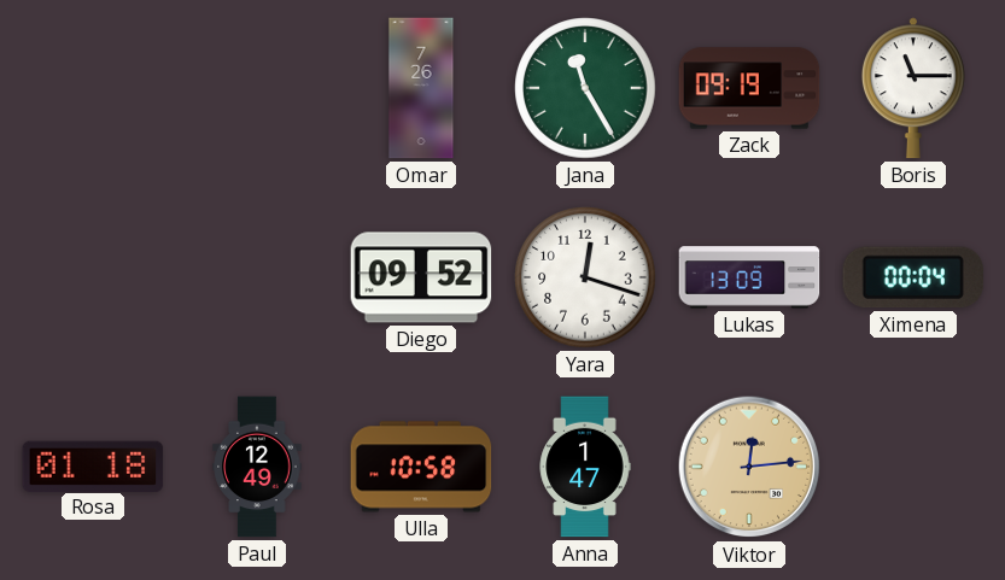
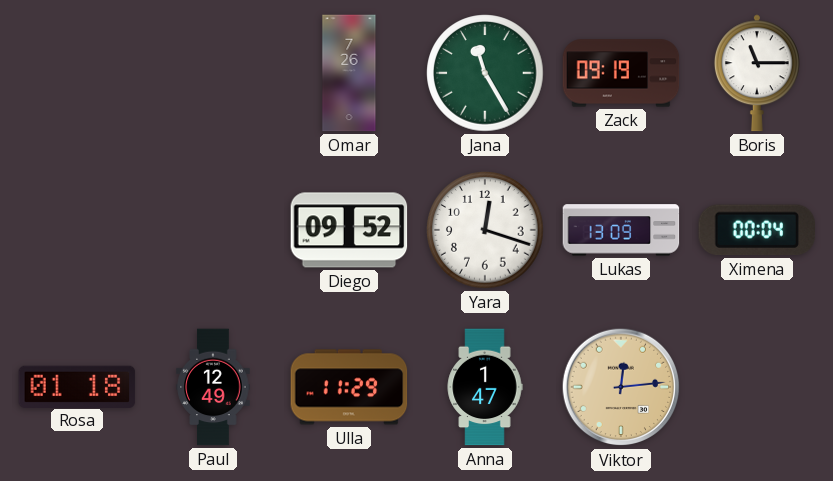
Ulla: 10:58 -> 11:29
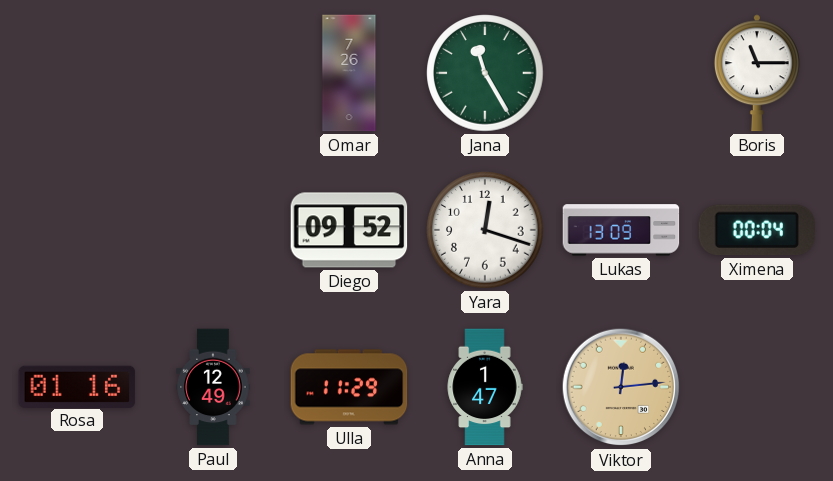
Zack: 09:19 -> none
Rosa: 01:18 -> 01:16
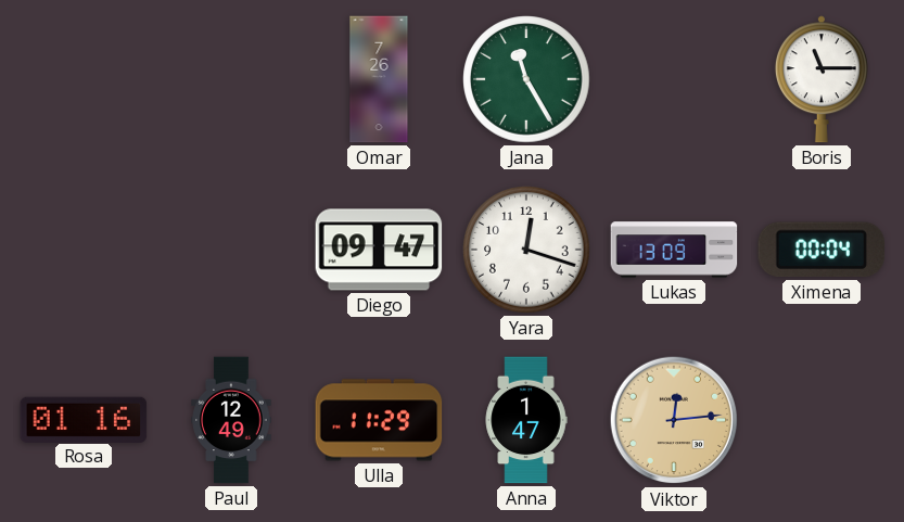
Diego: 09:52 -> 09:47
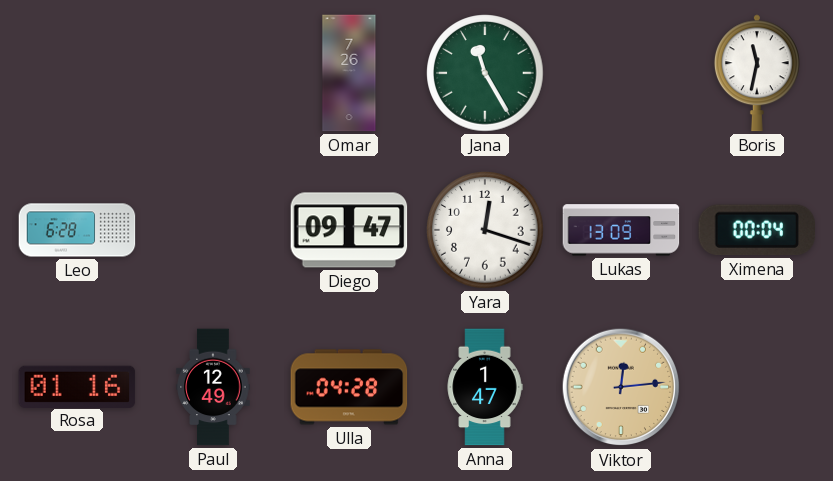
Boris: 11:15 -> 11:32
Leo: none -> 6:28
Ulla: 11:29 -> 04:28
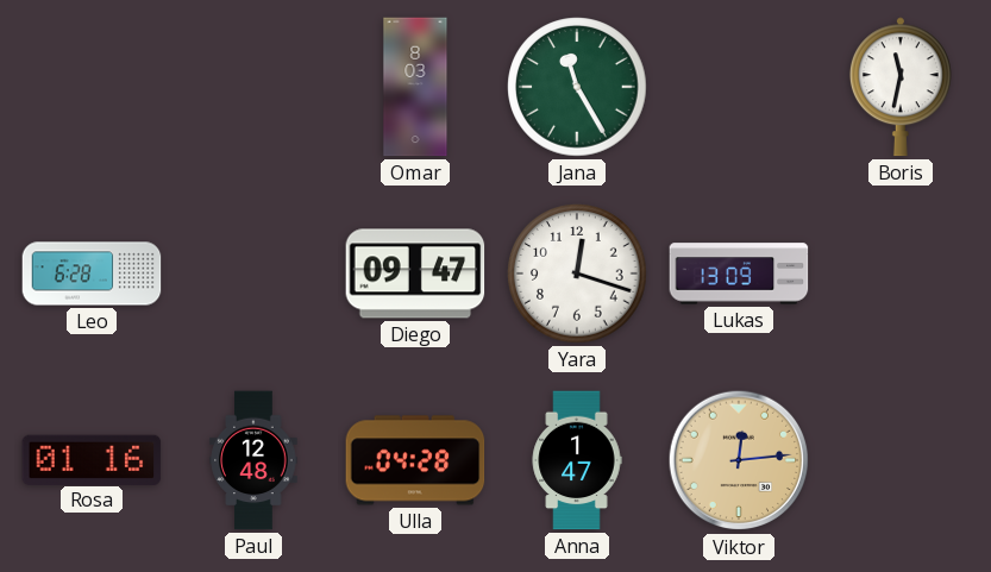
Omar: 7:26 -> 8:03
Ximena: 00:04 -> none
Paul: 12:49 -> 12:48
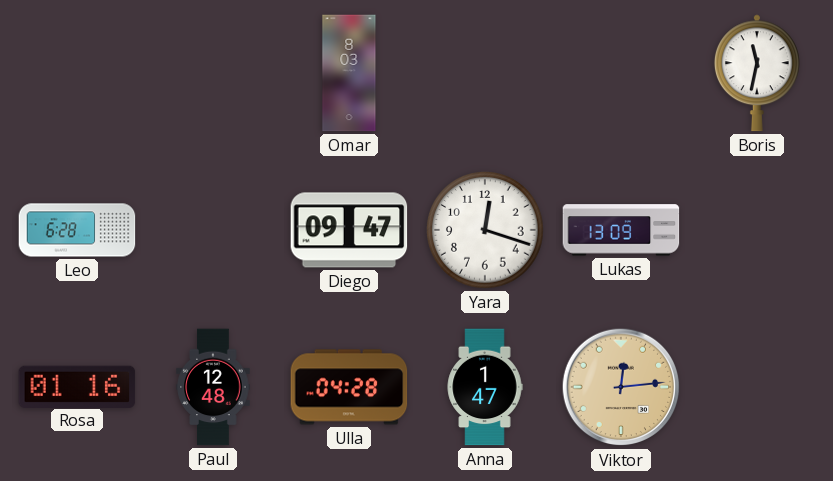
Jana: 11:25 -> none
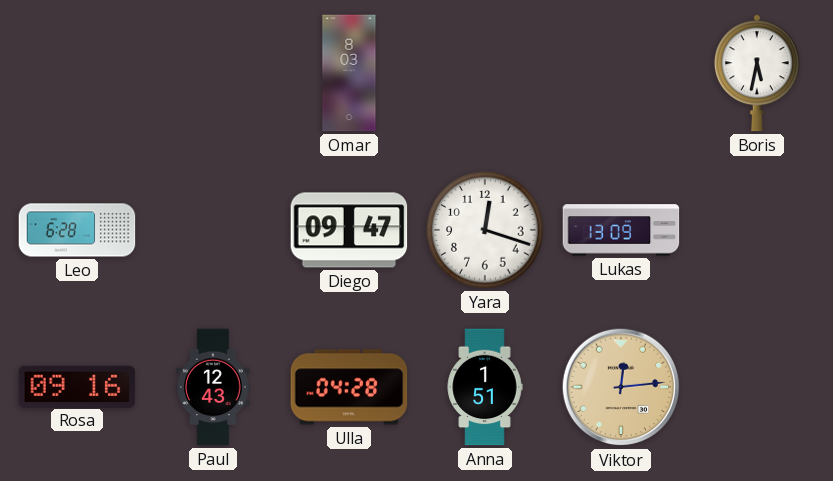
Boris: 11:32 -> 5:32
Rosa: 01:16 -> 09:16
Paul: 12:48 -> 12:43
Anna: 1:47 -> 1:51
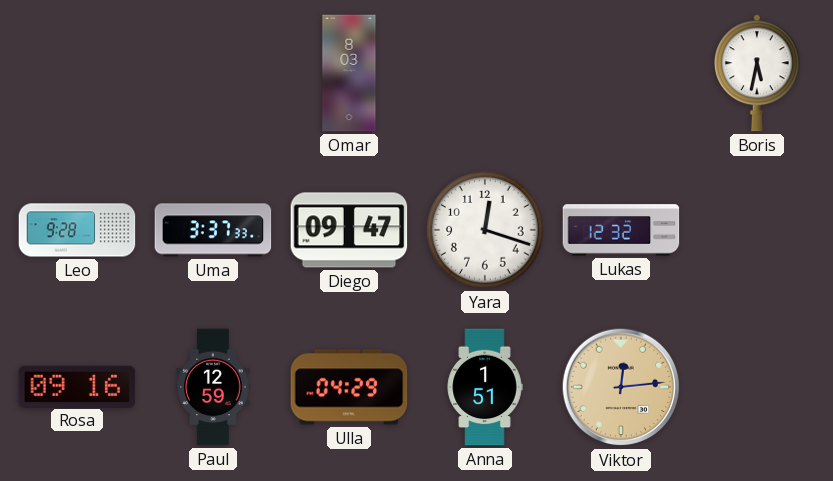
Leo: 6:28 -> 9:28
Uma: none -> 3:37
Lukas: 13:09 -> 12:32
Paul: 12:43 -> 12:59
Ulla: 04:28 -> 04:29
